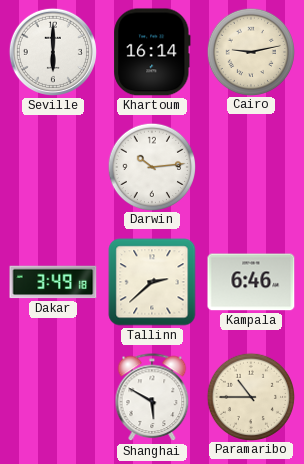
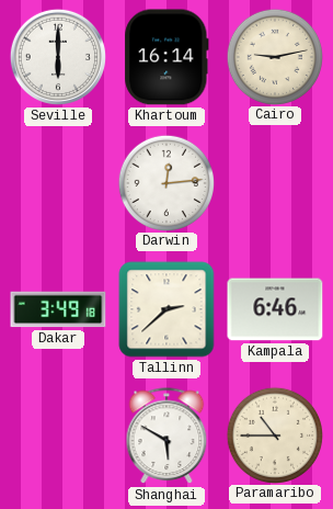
Darwin: 10:14 -> 12:14
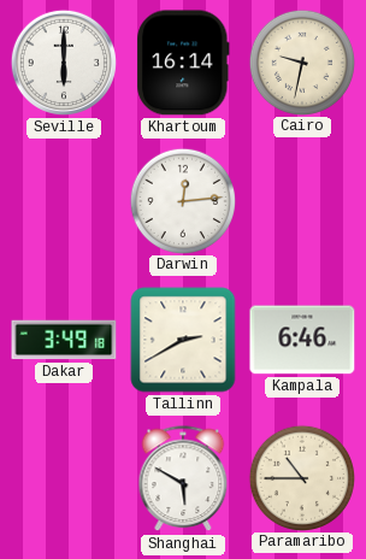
Cairo: 9:13 -> 9:32
Tallinn: 2:38 -> 2:40
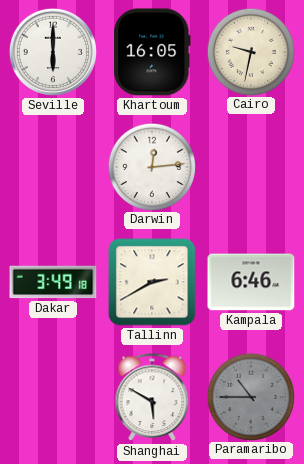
Khartoum: 16:14 -> 16:05
Paramaribo dial: cream -> grey
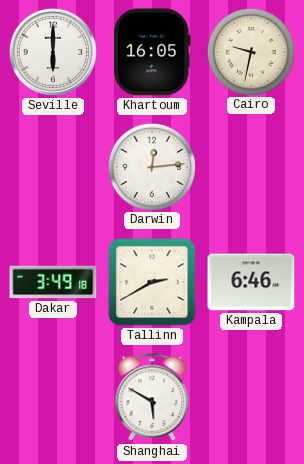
Paramaribo: 10:45 -> none
